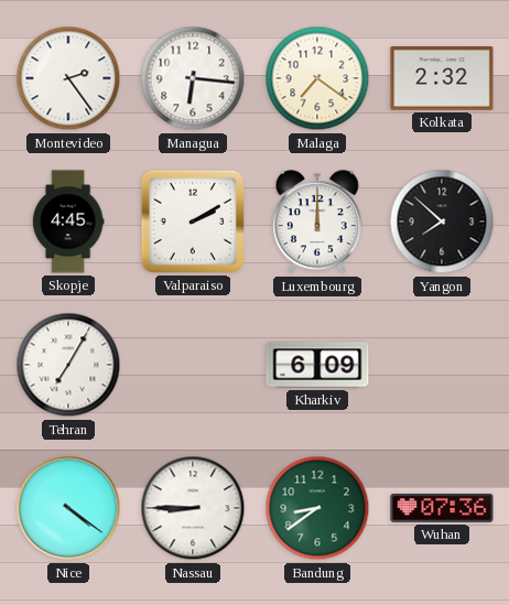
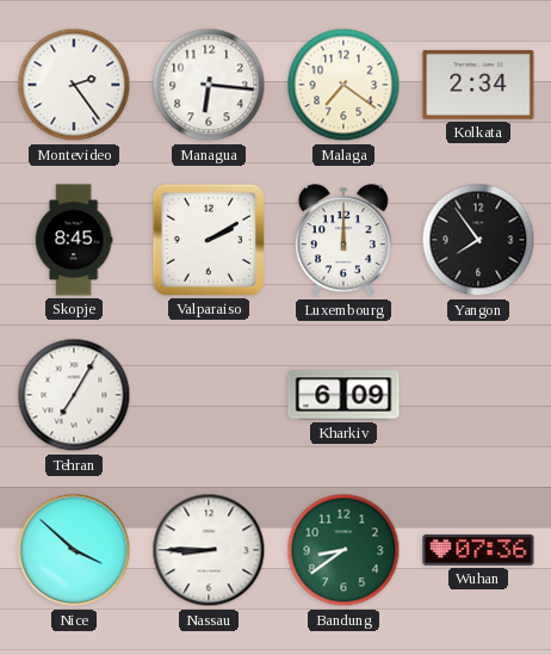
Kolkata: 2:32 -> 2:34
Skopje: 4:45 -> 8:45
Yangon: 7:52 -> 7:54
Nice: 4:21 -> 3:52
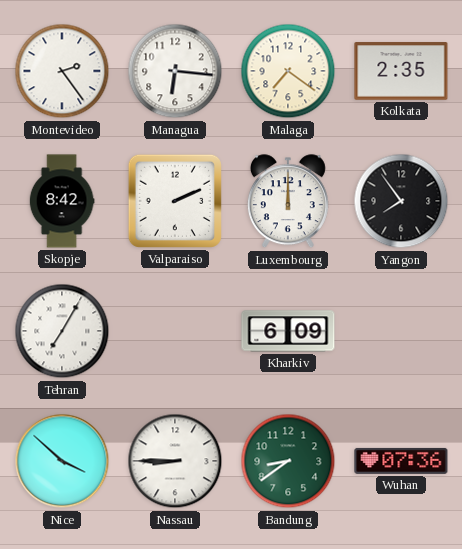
Kolkata: 2:34 -> 2:35
Skopje: 8:45 -> 8:42
Valparaiso: 2:10 -> 2:11
